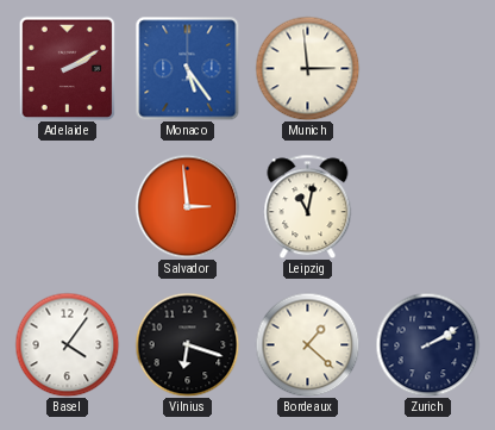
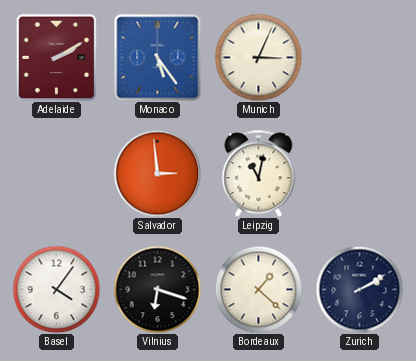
Munich: 2:59 -> 3:04
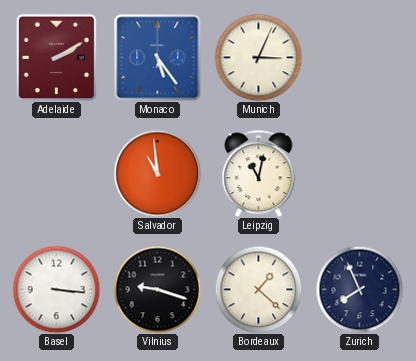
Salvador: 2:59 -> 10:59
Basel: 4:06 -> 3:16
Vilnius: 6:18 -> 9:18
Zurich: 2:10 -> 7:56
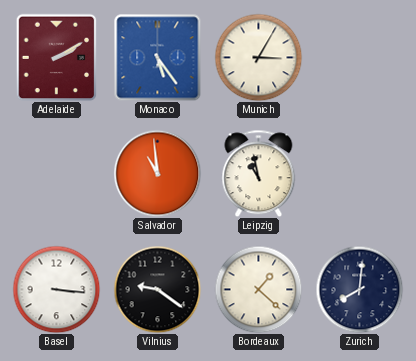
Munich: 3:04 -> 3:05
Leipzig: 11:02 -> 10:58
Vilnius: 9:18 -> 9:21
Zurich: 7:56 -> 8:01
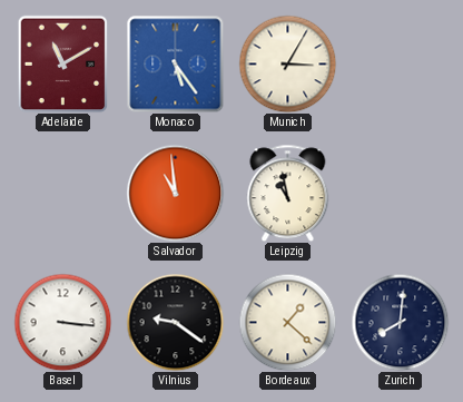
Adelaide: 2:10 -> 11:10
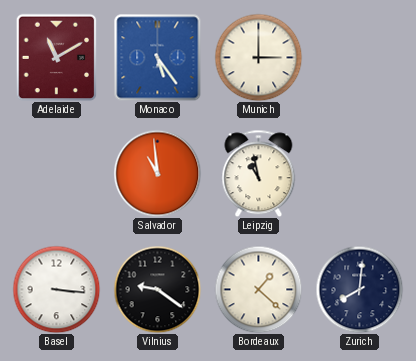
Munich: 3:05 -> 3:00
